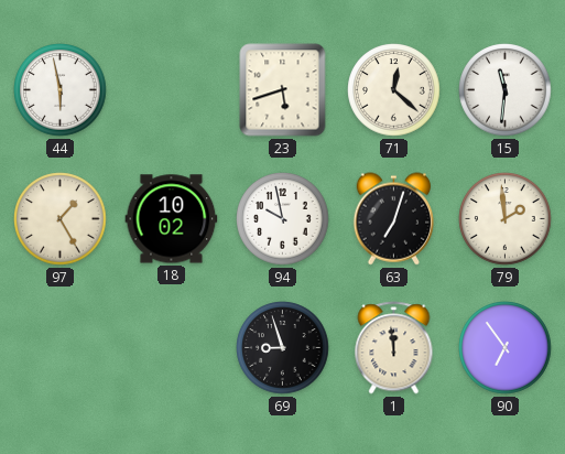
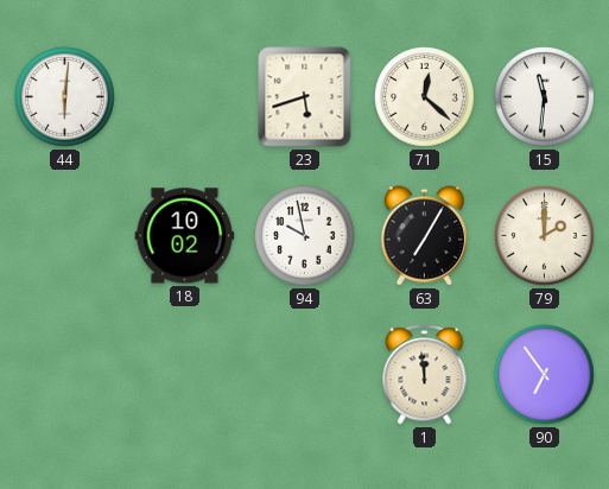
44: 5:58 -> 6:01
97: 1:25 -> none
63: 7:03 -> 7:05
79: 1:59 -> 2:00
69: 8:57 -> none
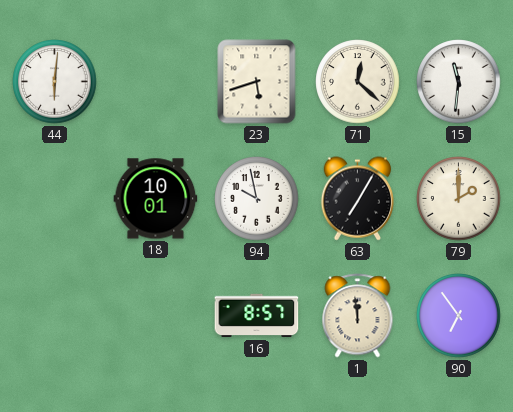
18: 10:02 -> 10:01
16: none -> 8:57
